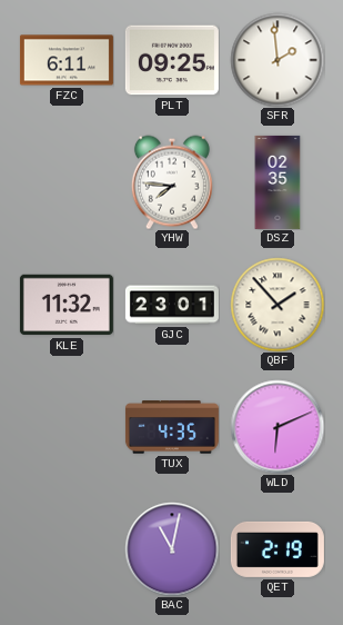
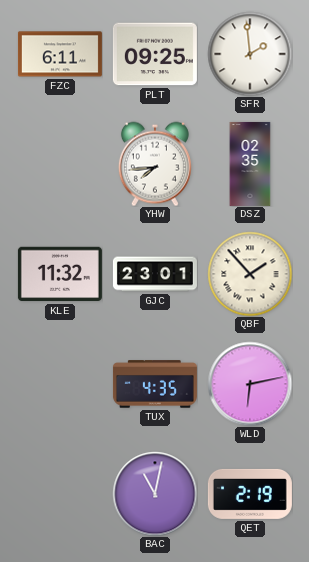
YHW: 7:46 -> 7:44
WLD: 6:11 -> 6:13
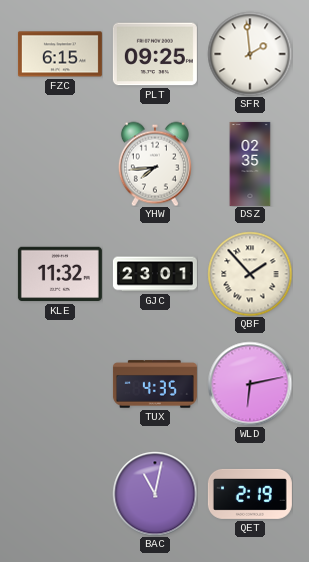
FZC: 6:11 -> 6:15
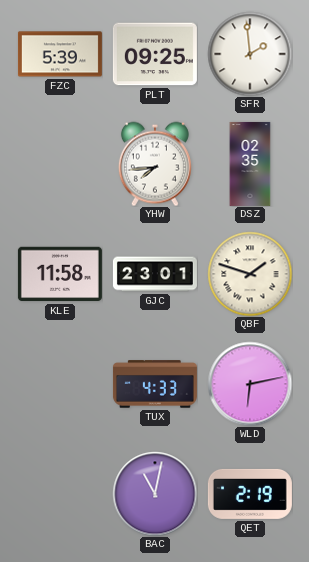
FZC: 6:15 -> 5:39
KLE: 11:32 -> 11:58
QBF: 1:53 -> 1:48
TUX: 4:35 -> 4:33
